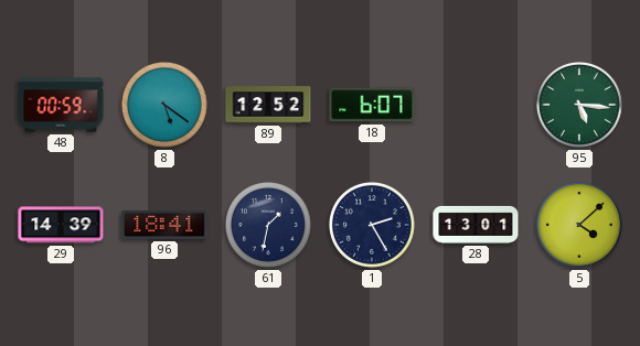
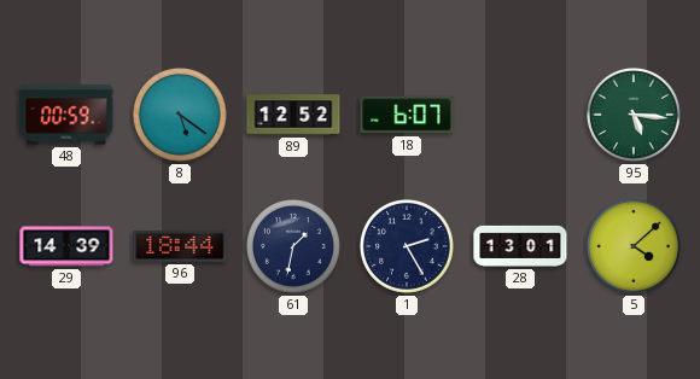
96: 18:41 -> 18:44
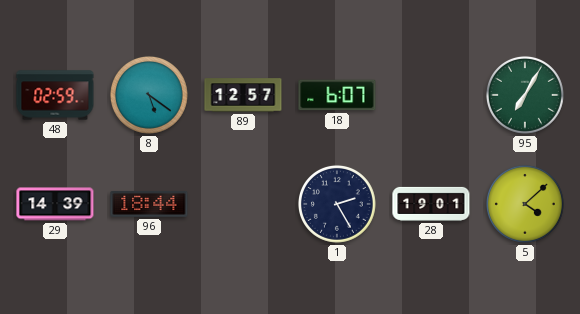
48: 00:59 -> 02:59
89: 12:52 -> 12:57
95: 5:16 -> 7:05
61: 1:32 -> none
28: 13:01 -> 19:01
